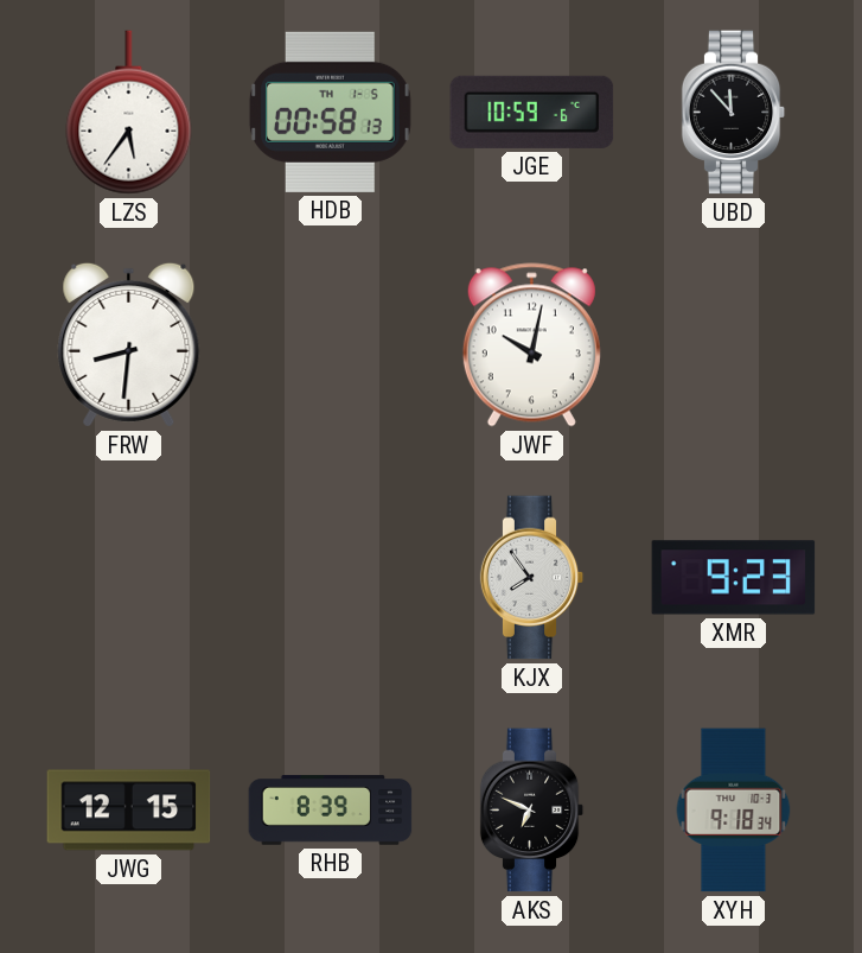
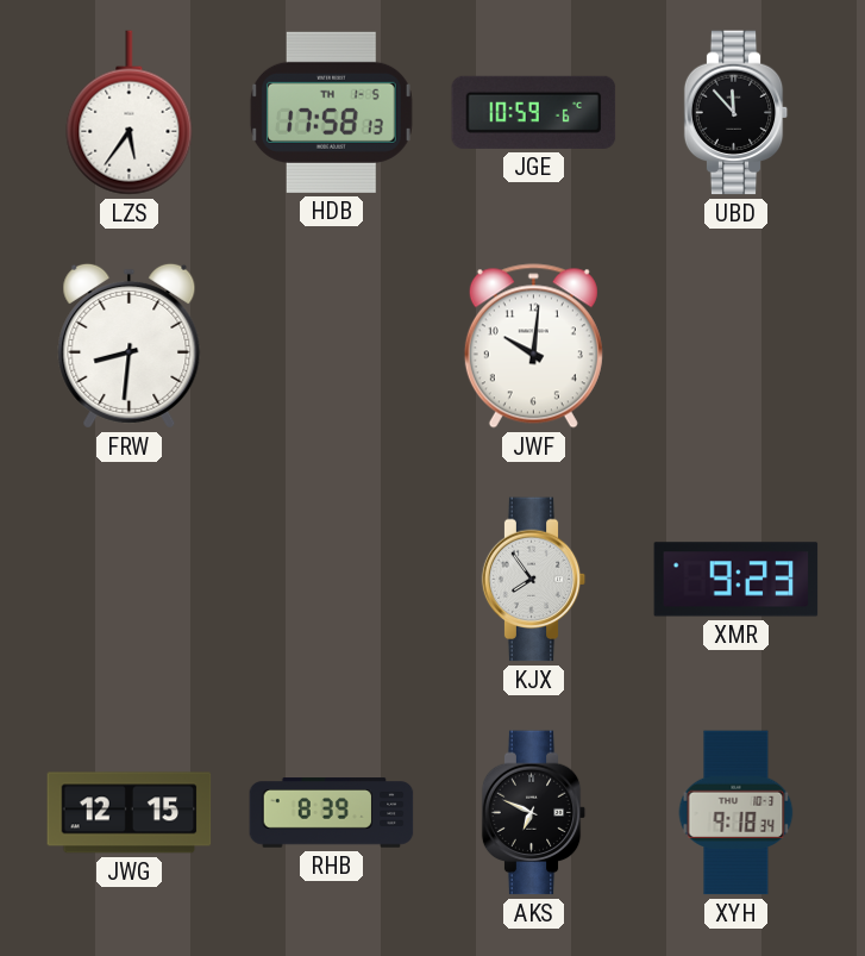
HDB: 00:58 -> 17:58
JWF: 10:02 -> 10:01
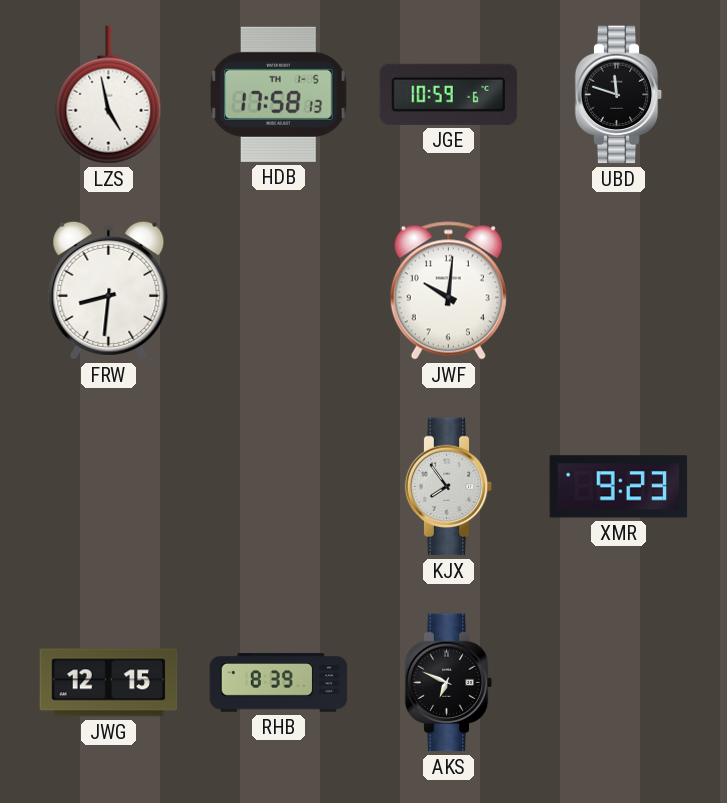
LZS: 5:36 -> 4:58
UBD: 11:53 -> 11:48
XYH: 9:18 -> none
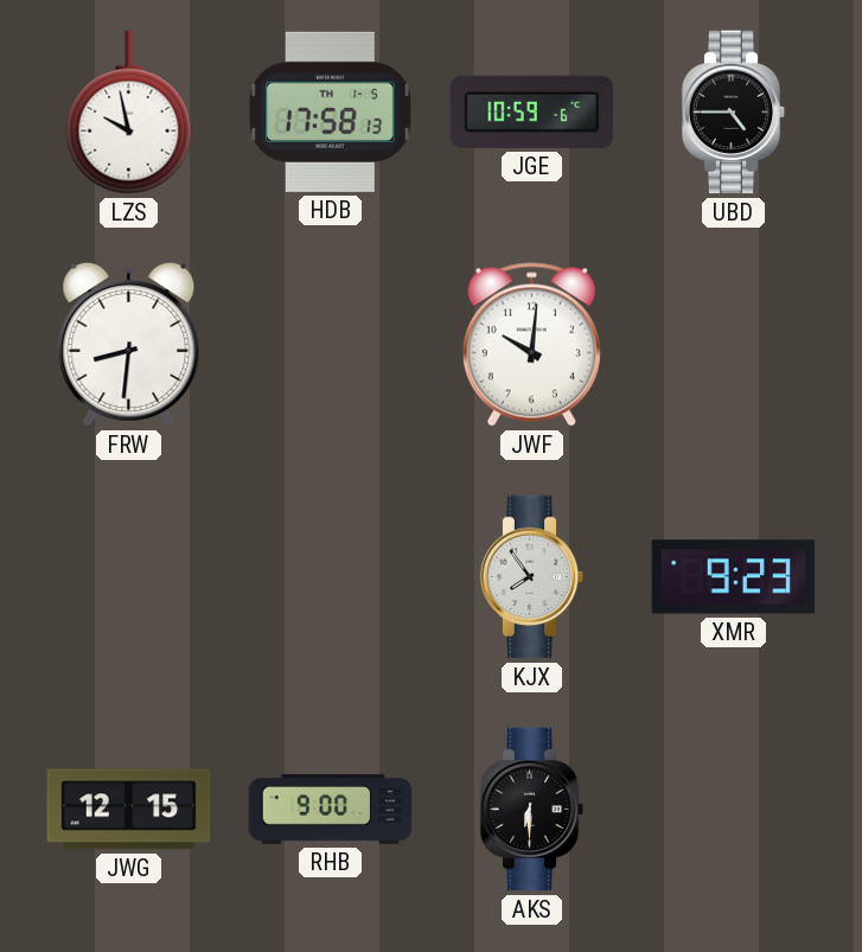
LZS: 4:58 -> 9:58
UBD: 11:48 -> 4:45
RHB: 8:39 -> 9:00
AKS: 6:49 -> 6:30
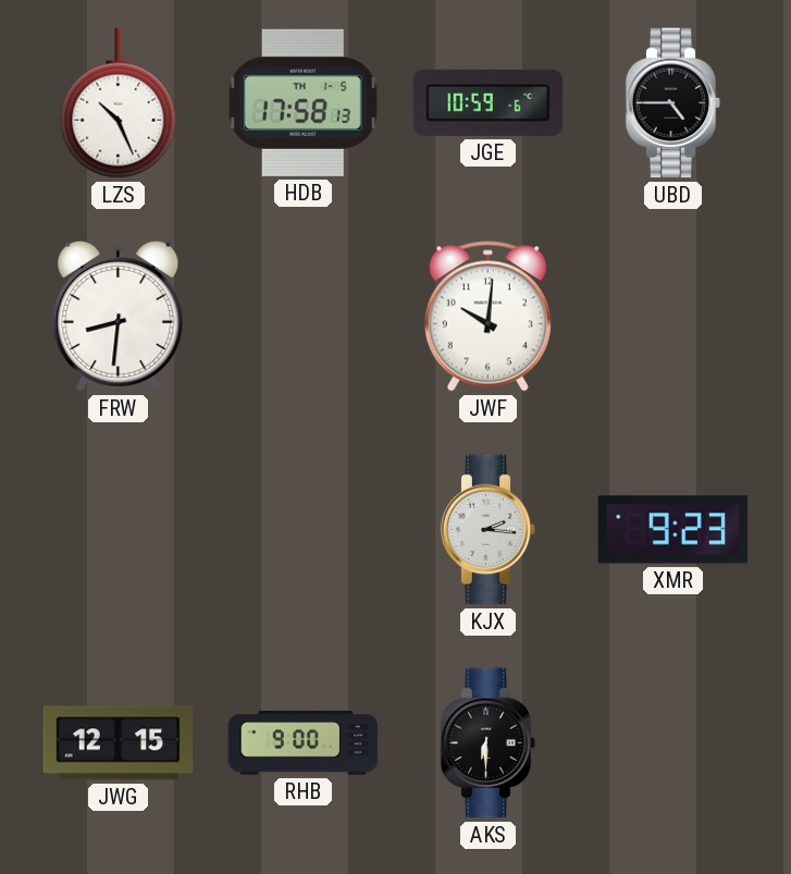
LZS: 9:58 -> 10:26
KJX: 7:54 -> 2:16
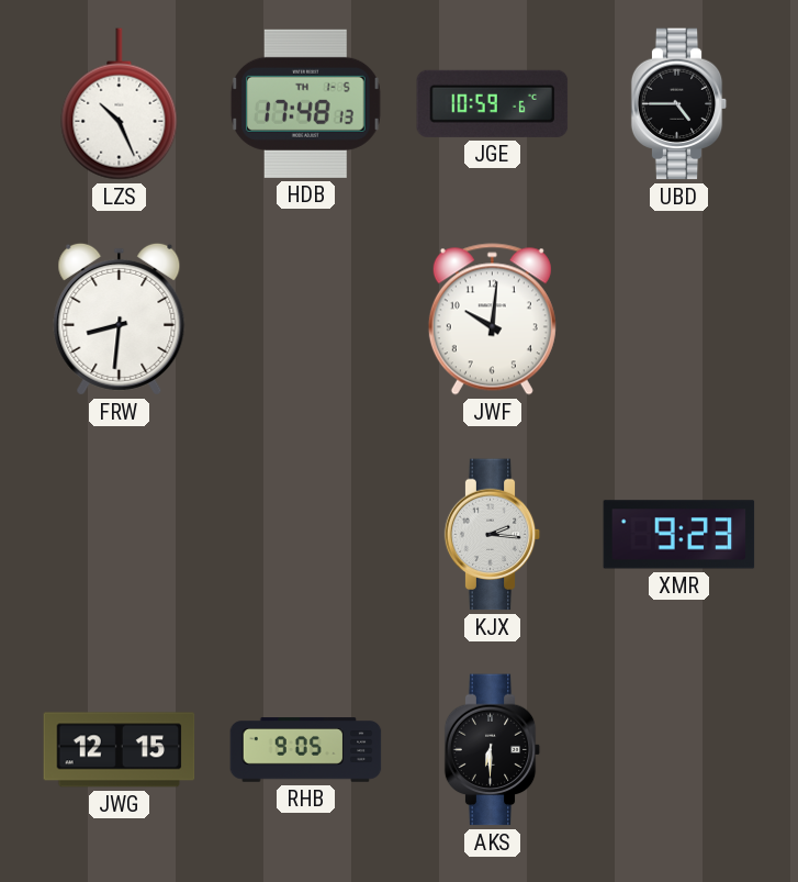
HDB: 17:58 -> 17:48
RHB: 9:00 -> 9:05
